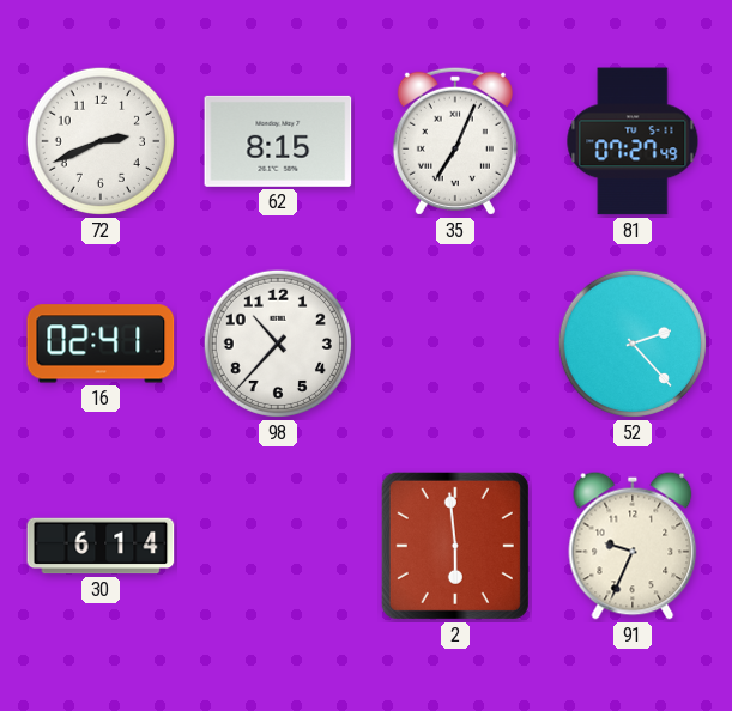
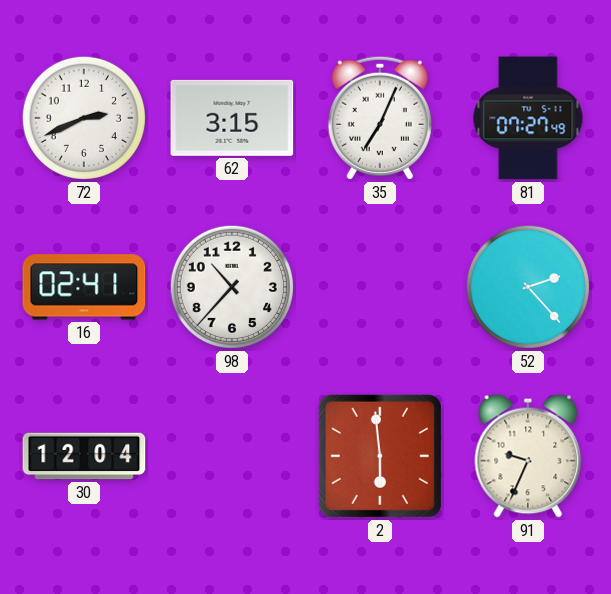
62: 8:15 -> 3:15
30: 6:14 -> 12:04
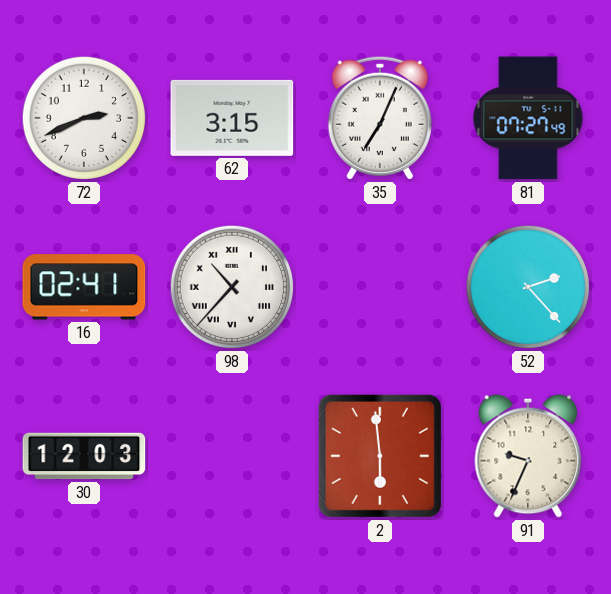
98 numerals: Arabic -> Roman
30: 12:04 -> 12:03
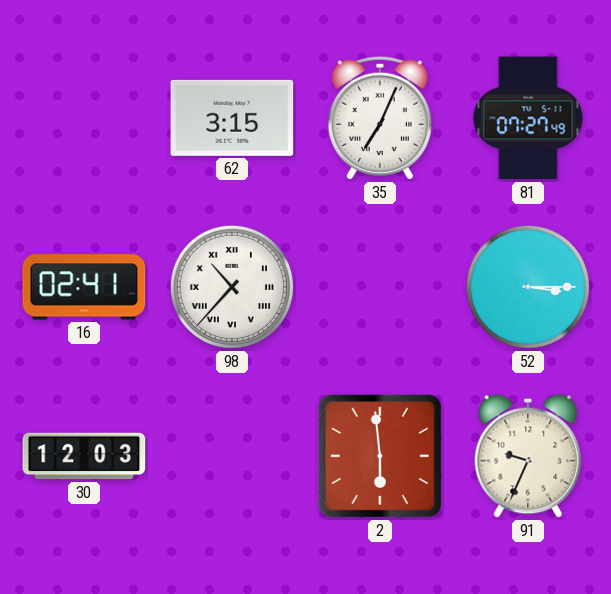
72: 2:41 -> none
52: 2:23 -> 3:15
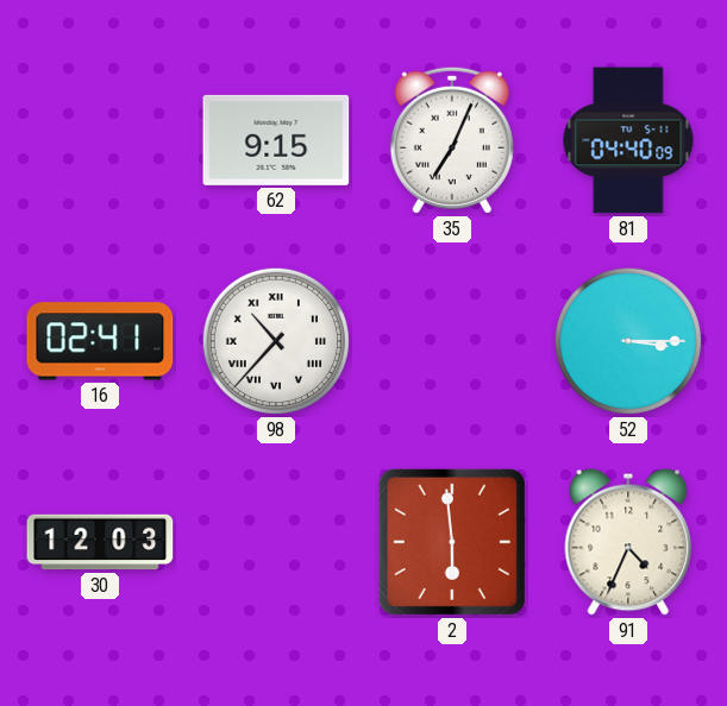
62: 3:15 -> 9:15
81: 07:27 -> 04:40
91: 9:34 -> 4:34
